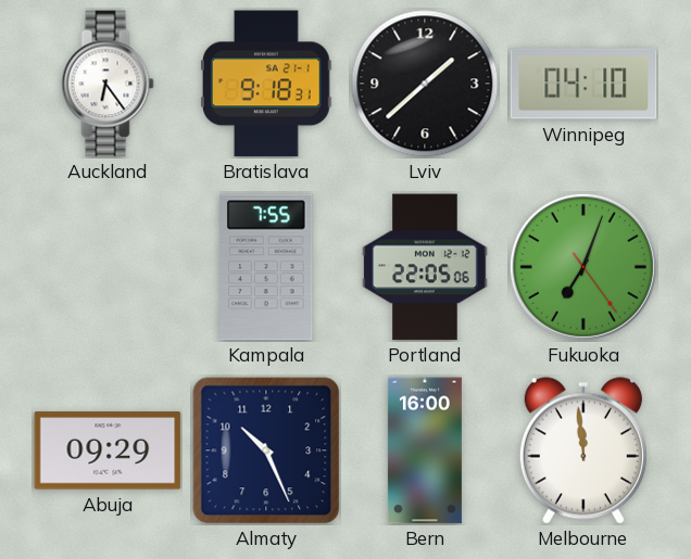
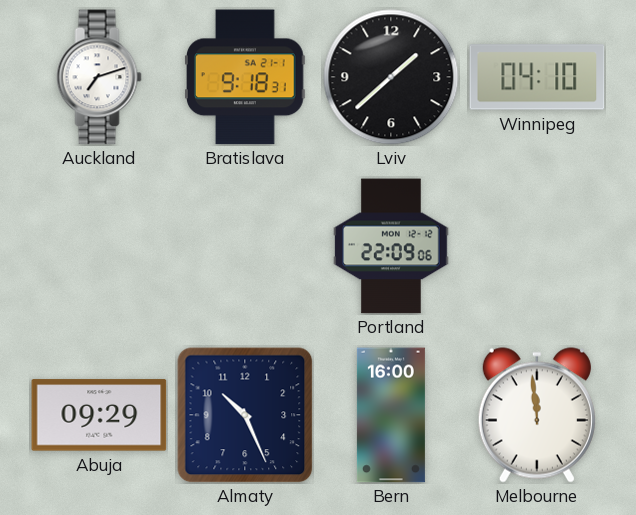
Auckland: 6:24 -> 7:12
Kampala: 7:55 -> none
Portland: 22:05 -> 22:09
Fukuoka: 7:03 -> none
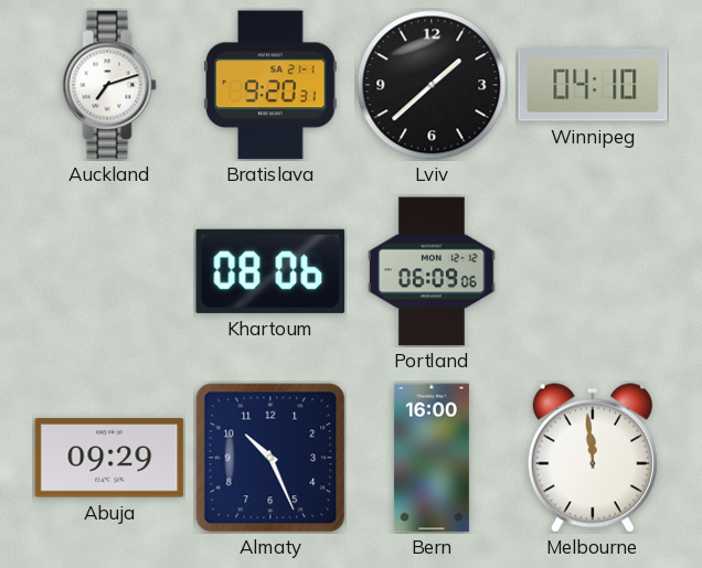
Bratislava: 9:18 -> 9:20
Khartoum: none -> 08:06
Portland: 22:09 -> 06:09
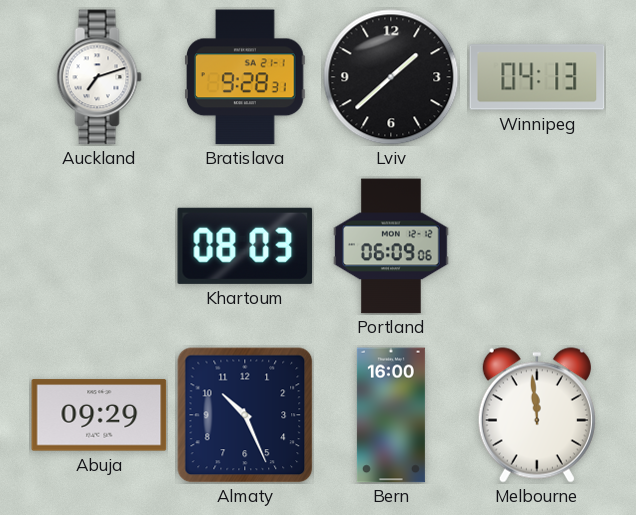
Bratislava: 9:20 -> 9:28
Winnipeg: 04:10 -> 04:13
Khartoum: 08:06 -> 08:03
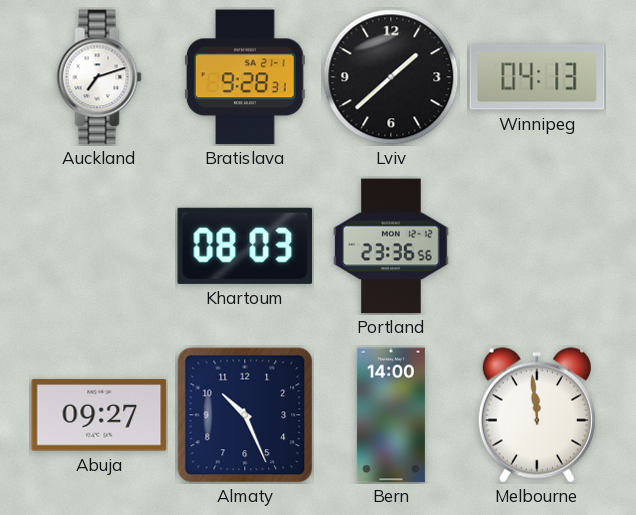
Portland: 06:09 -> 23:36
Abuja: 09:29 -> 09:27
Bern: 16:00 -> 14:00
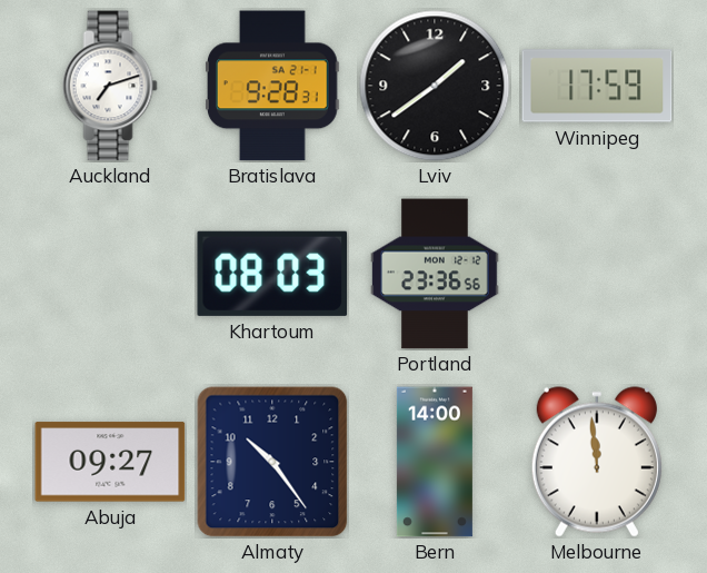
Lviv: 1:38 -> 1:39
Winnipeg: 04:13 -> 17:59
Almaty: 10:26 -> 10:24
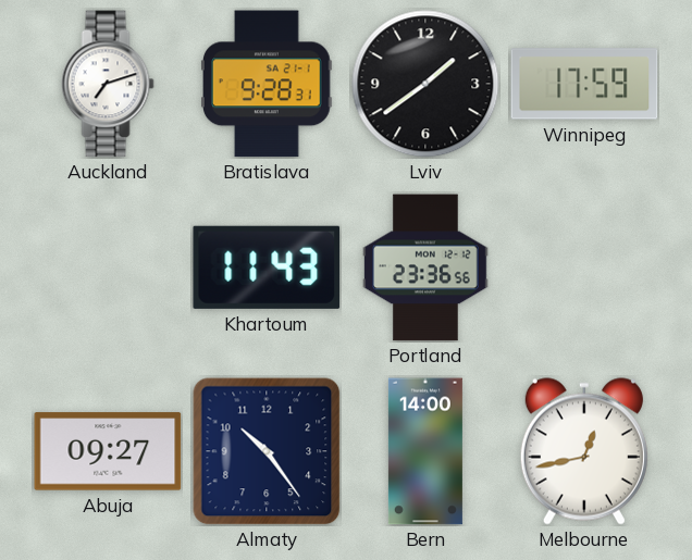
Khartoum: 08:03 -> 11:43
Melbourne: 11:59 -> 12:43
